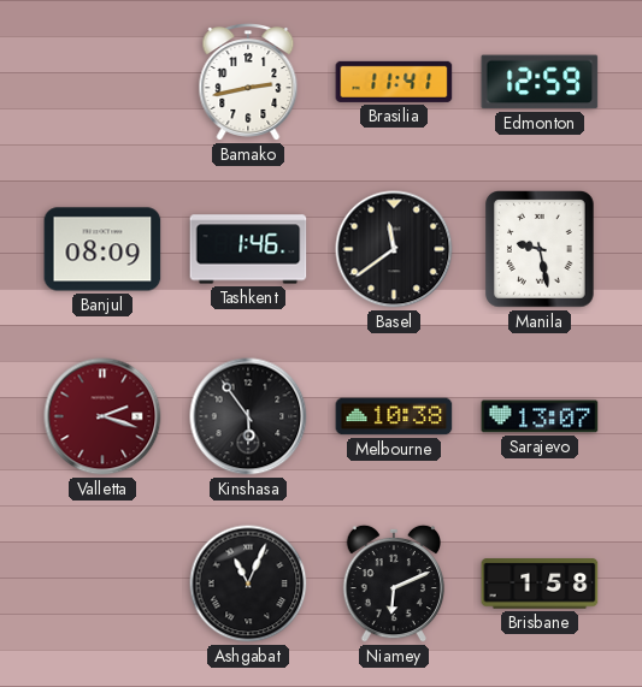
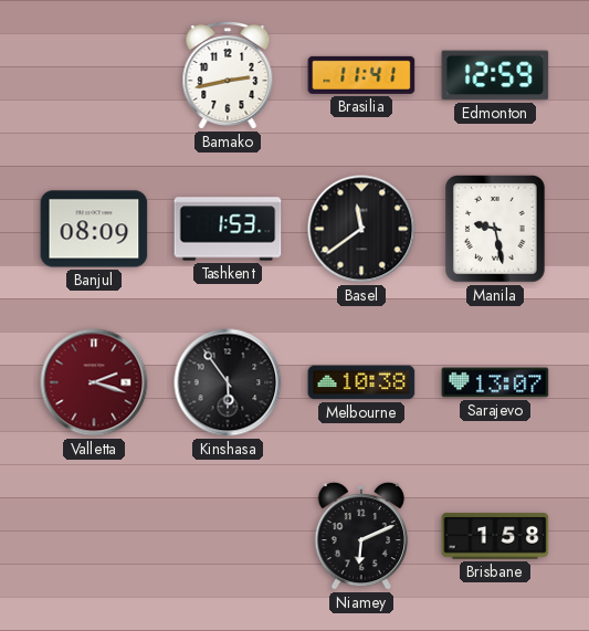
Tashkent: 1:46 -> 1:53
Ashgabat: 11:04 -> none
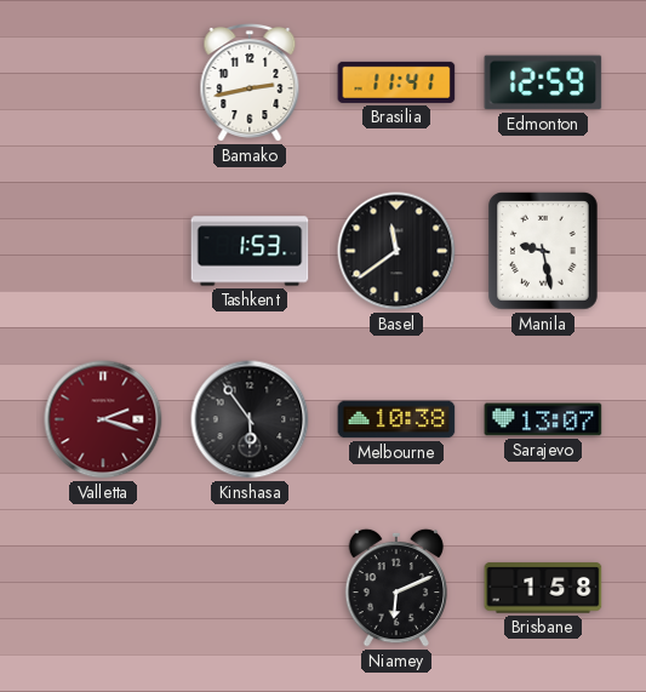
Banjul: 08:09 -> none
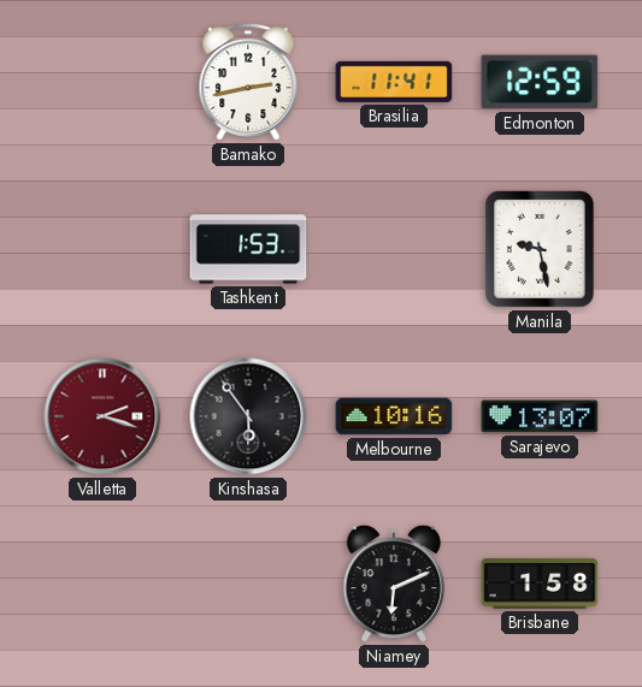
Basel: 11:39 -> none
Melbourne: 10:38 -> 10:16
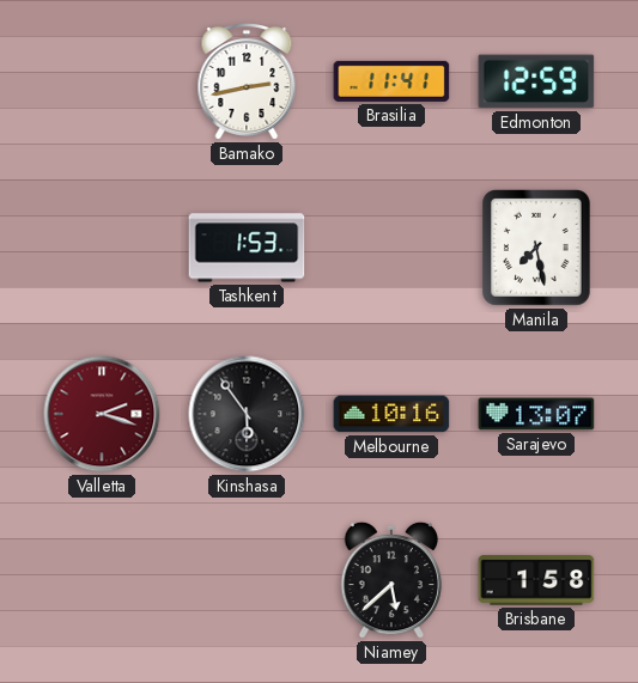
Manila: 9:28 -> 7:28
Niamey: 6:11 -> 5:38
